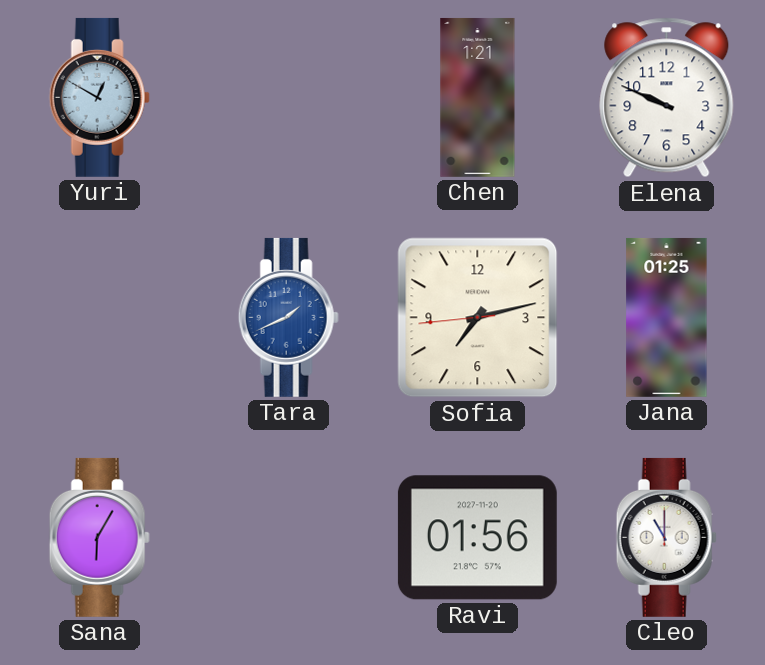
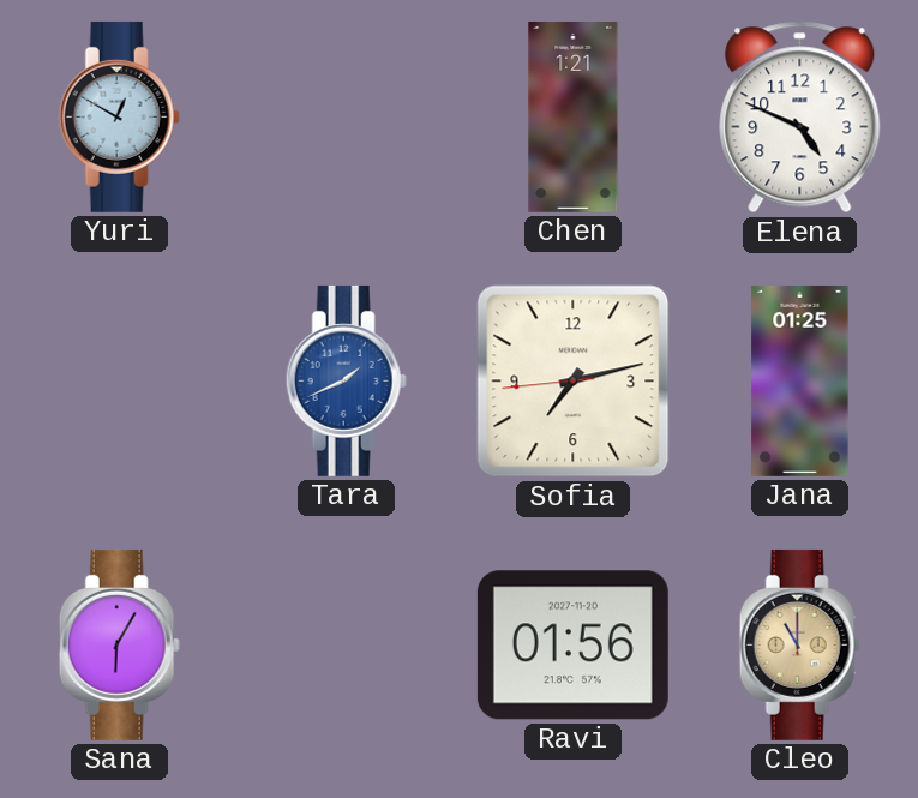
Elena: 9:49 -> 4:49
Cleo dial: white -> champagne
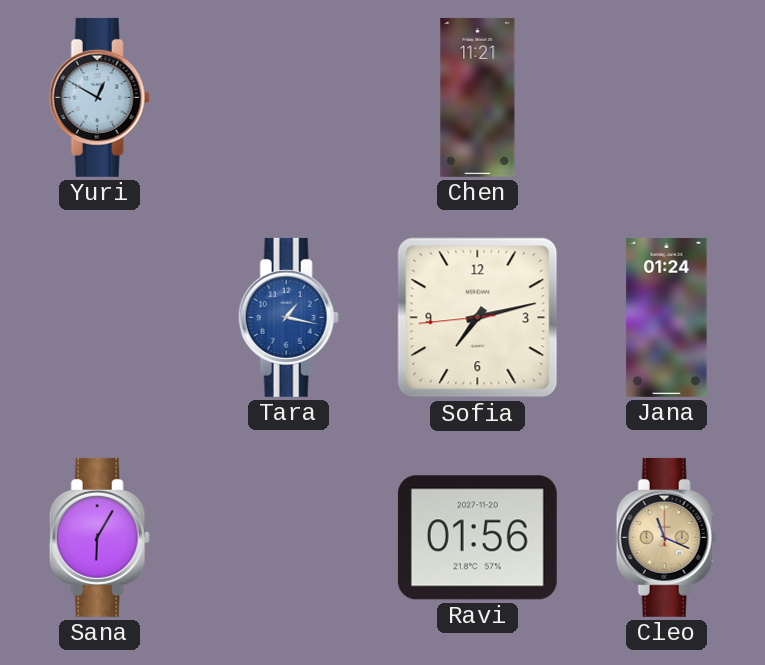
Chen: 1:21 -> 11:21
Elena: 4:49 -> none
Tara: 1:41 -> 1:17
Jana: 01:25 -> 01:24
Cleo: 11:00 -> 11:19
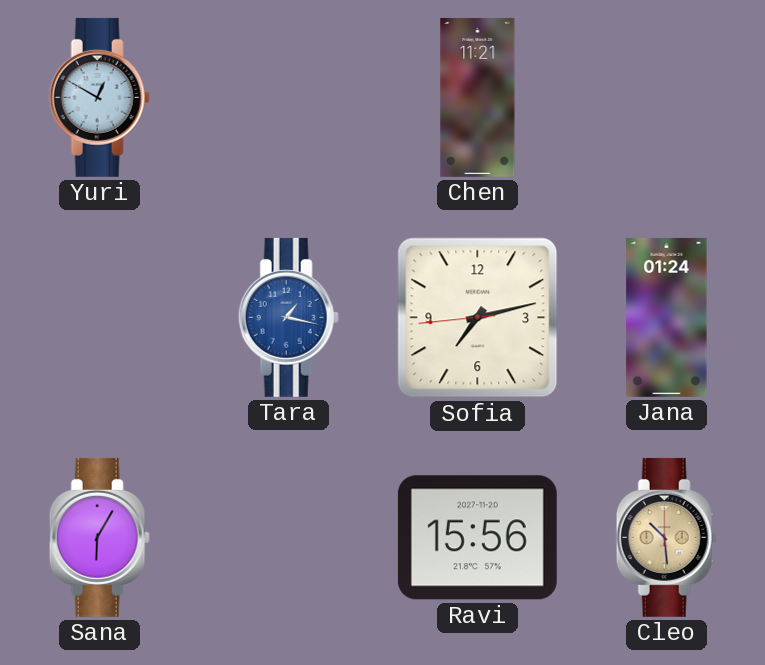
Ravi: 01:56 -> 15:56
Cleo: 11:19 -> 10:29
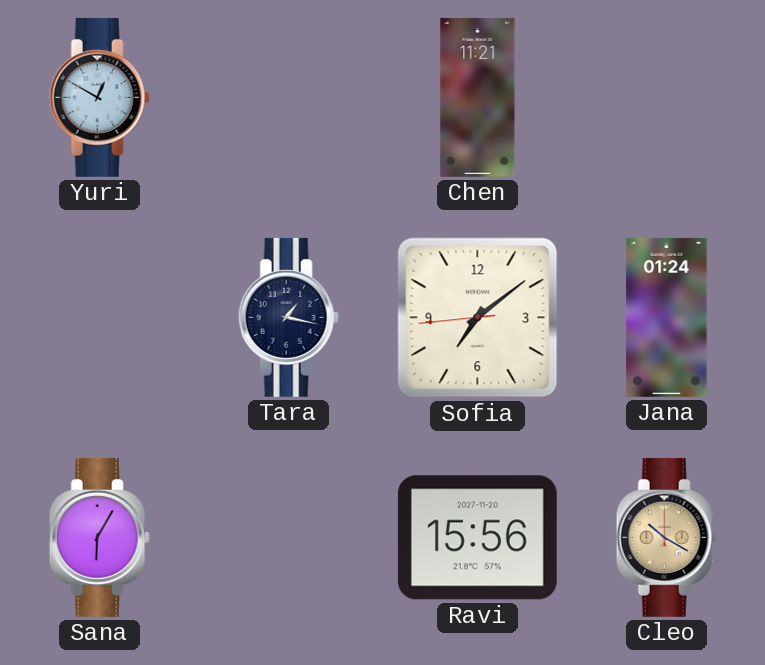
Tara dial: blue -> navy
Sofia: 7:12 -> 7:08
Cleo: 10:29 -> 10:20
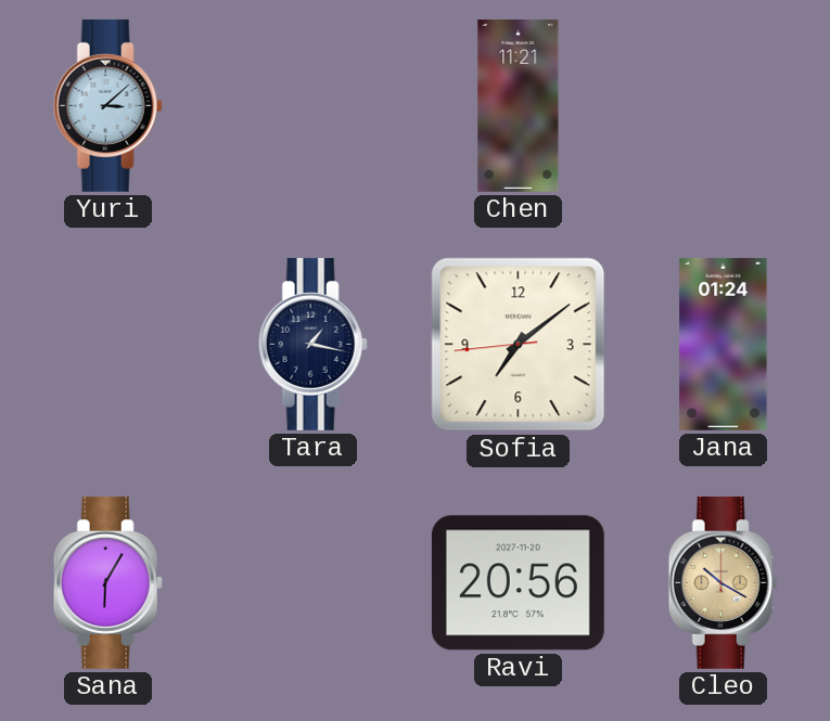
Yuri: 12:50 -> 3:08
Ravi: 15:56 -> 20:56
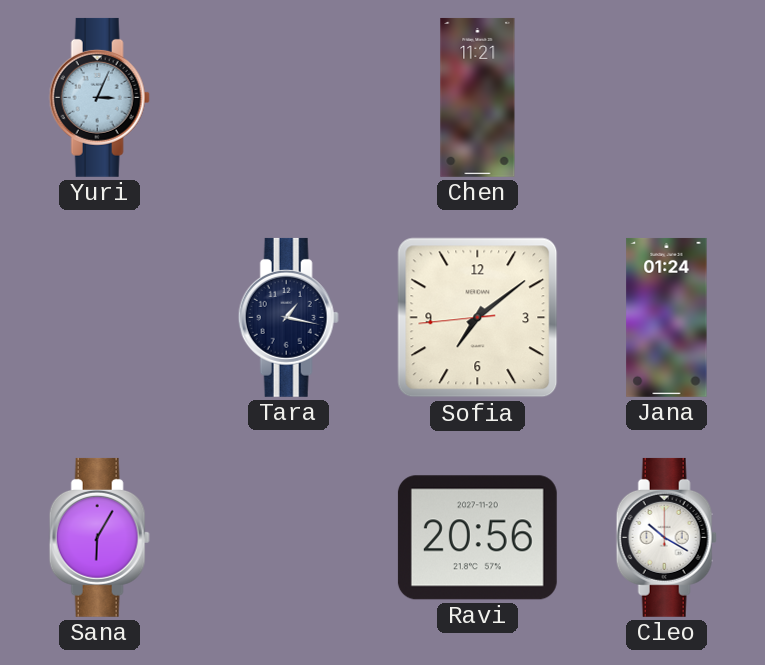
Yuri: 3:08 -> 3:04
Cleo dial: champagne -> white
